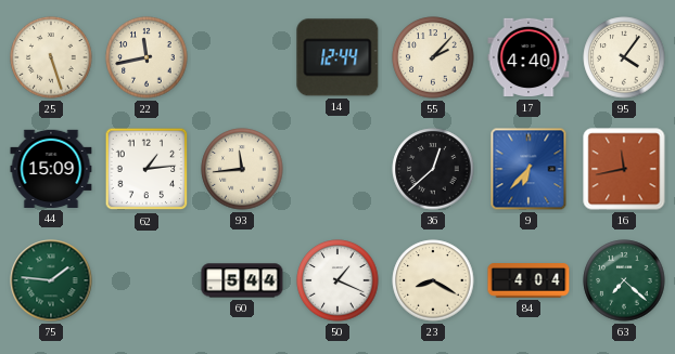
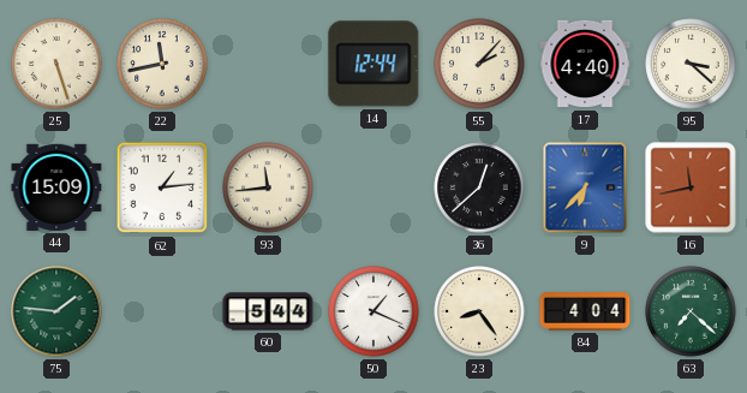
95: 4:06 -> 3:22
23: 8:20 -> 8:24
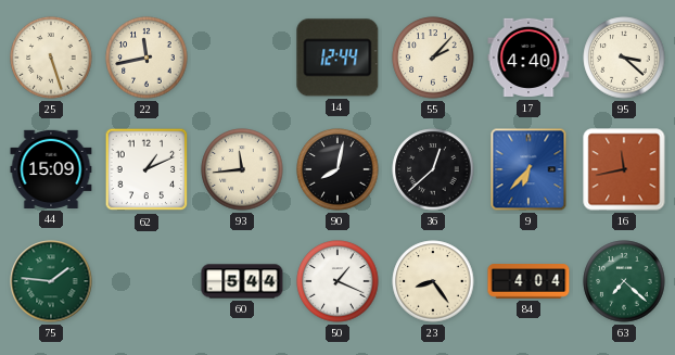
62: 1:14 -> 1:11
90: none -> 8:02
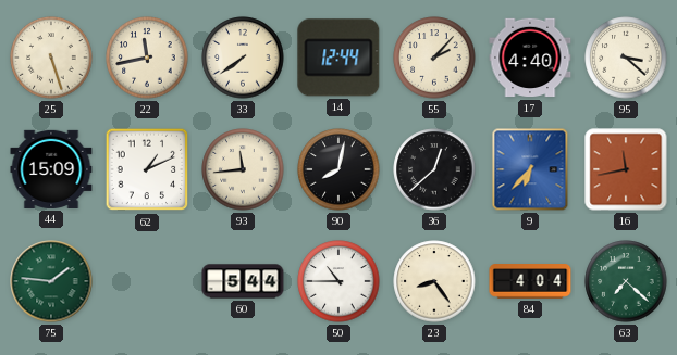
33: none -> 7:39
50: 1:19 -> 10:45
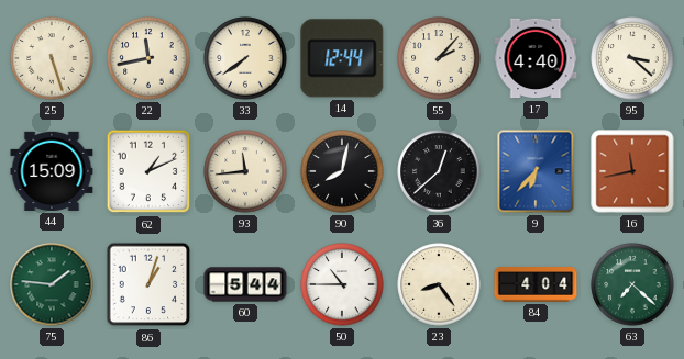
86: none -> 1:03
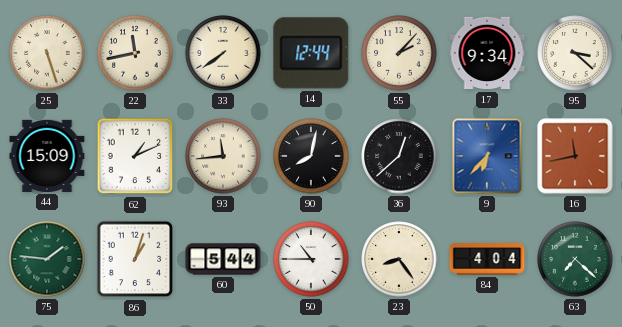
17: 4:40 -> 9:34
